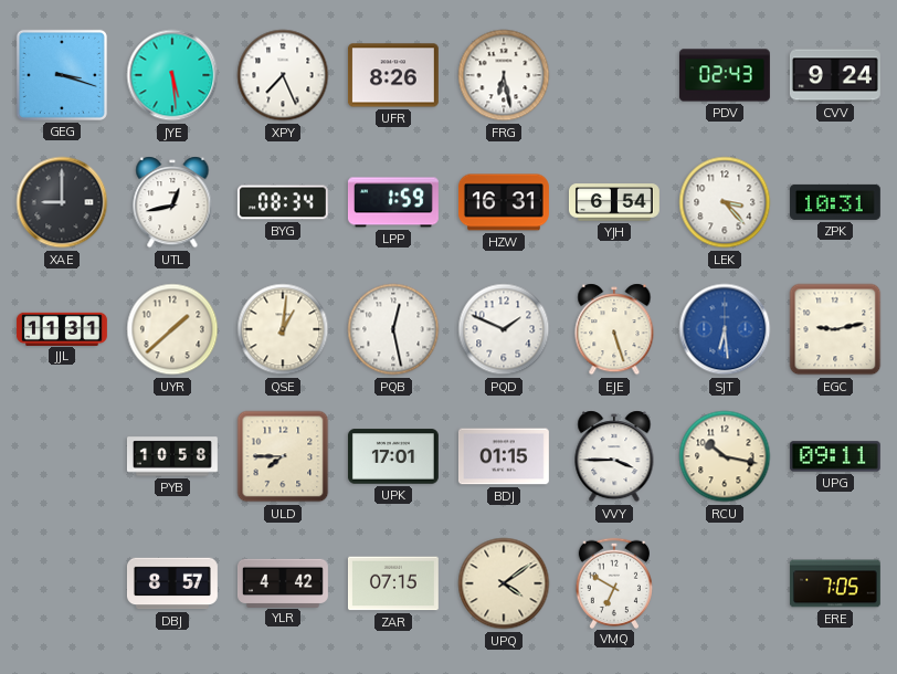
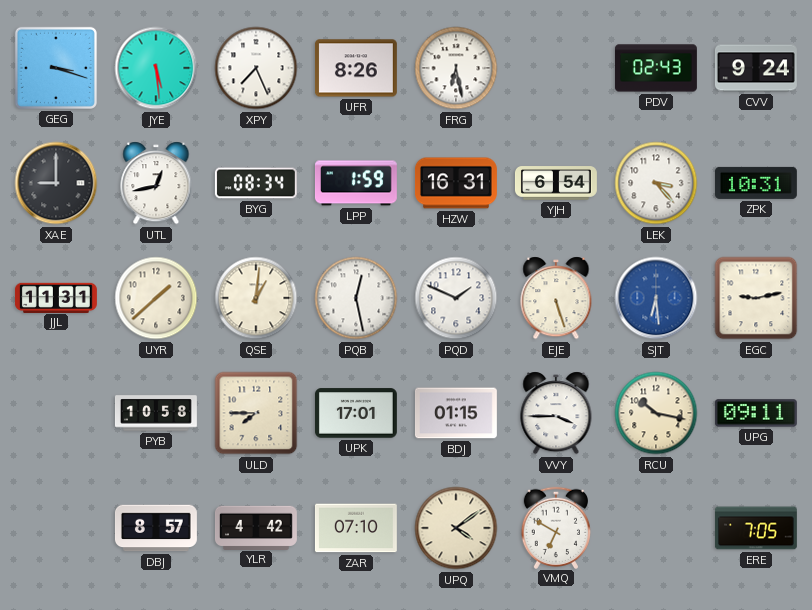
ZAR: 07:15 -> 07:10
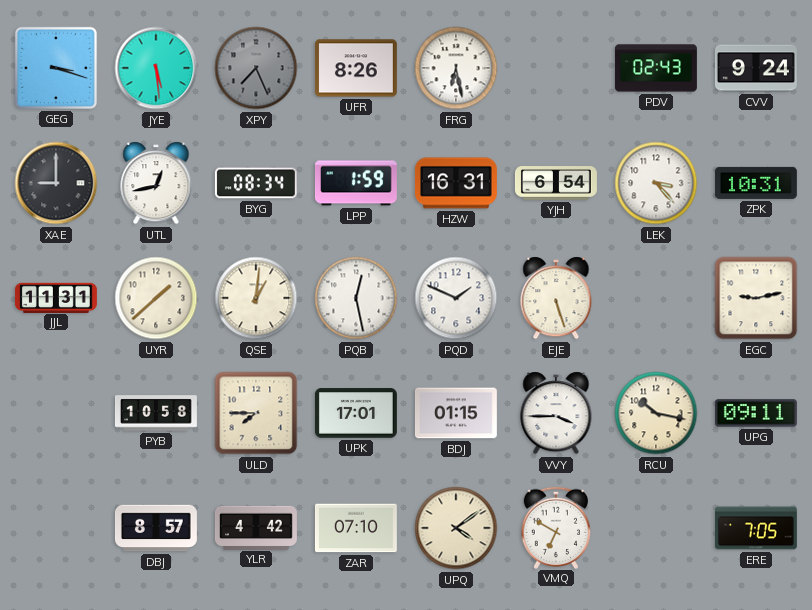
XPY dial: white -> grey
SJT: 6:29 -> none
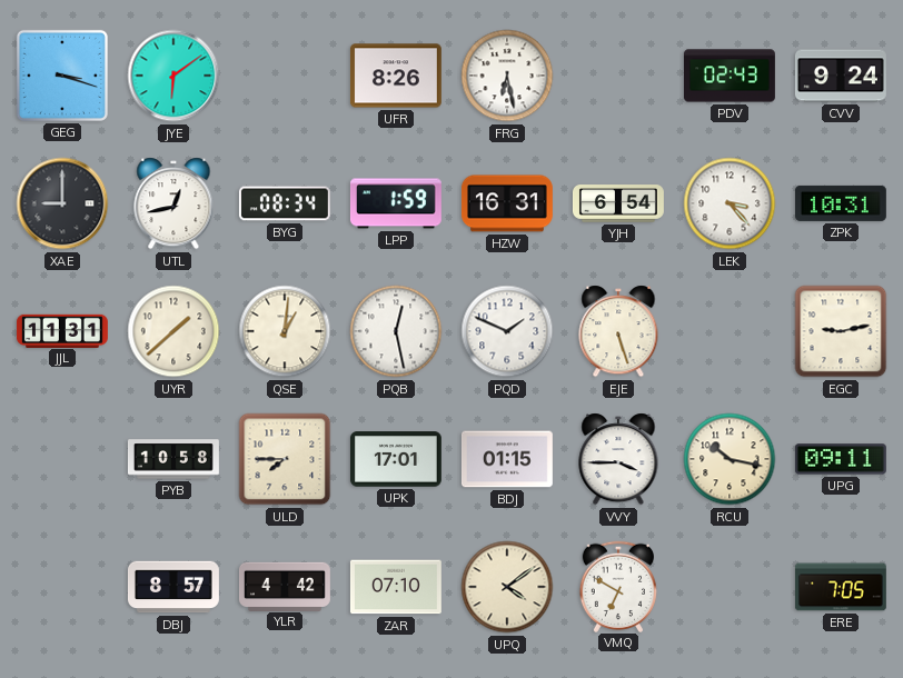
JYE: 5:29 -> 6:09
XPY: 7:26 -> none
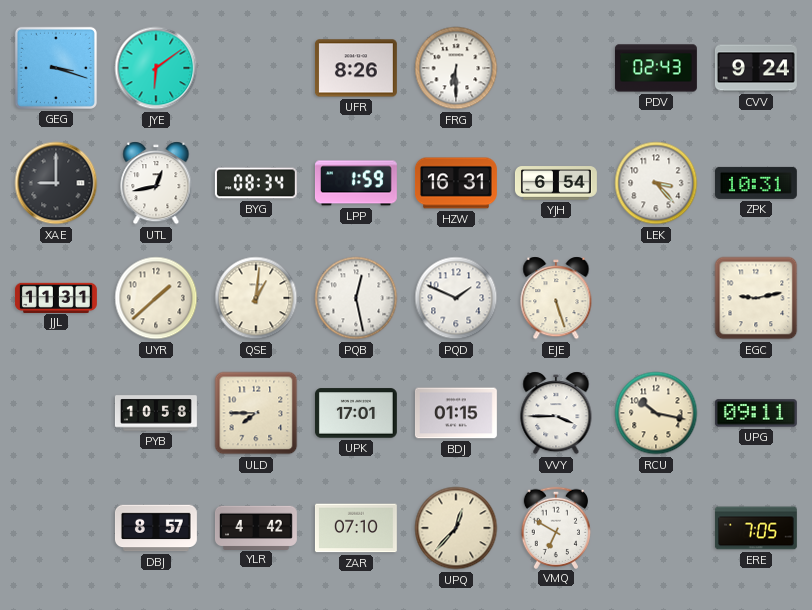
FRG: 6:28 -> 6:30
UPQ: 4:09 -> 12:37
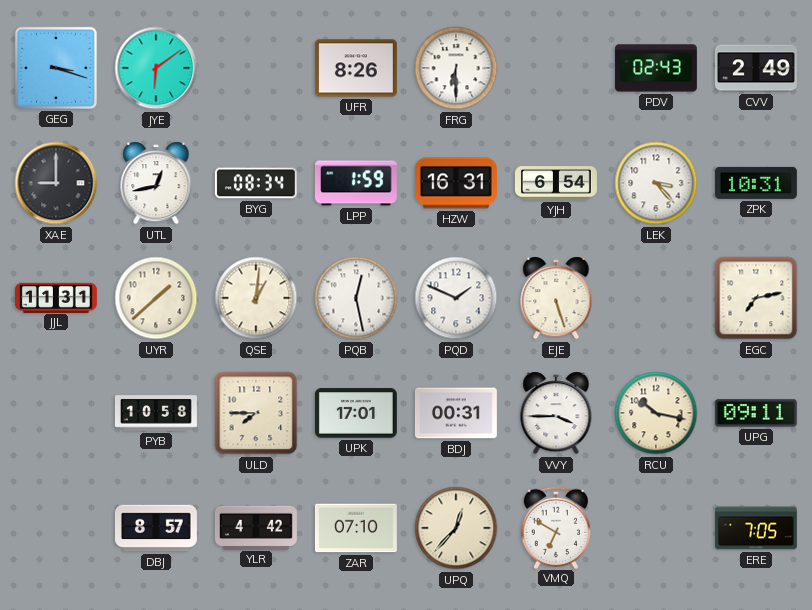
CVV: 9:24 -> 2:49
EGC: 9:13 -> 7:13
BDJ: 01:15 -> 00:31
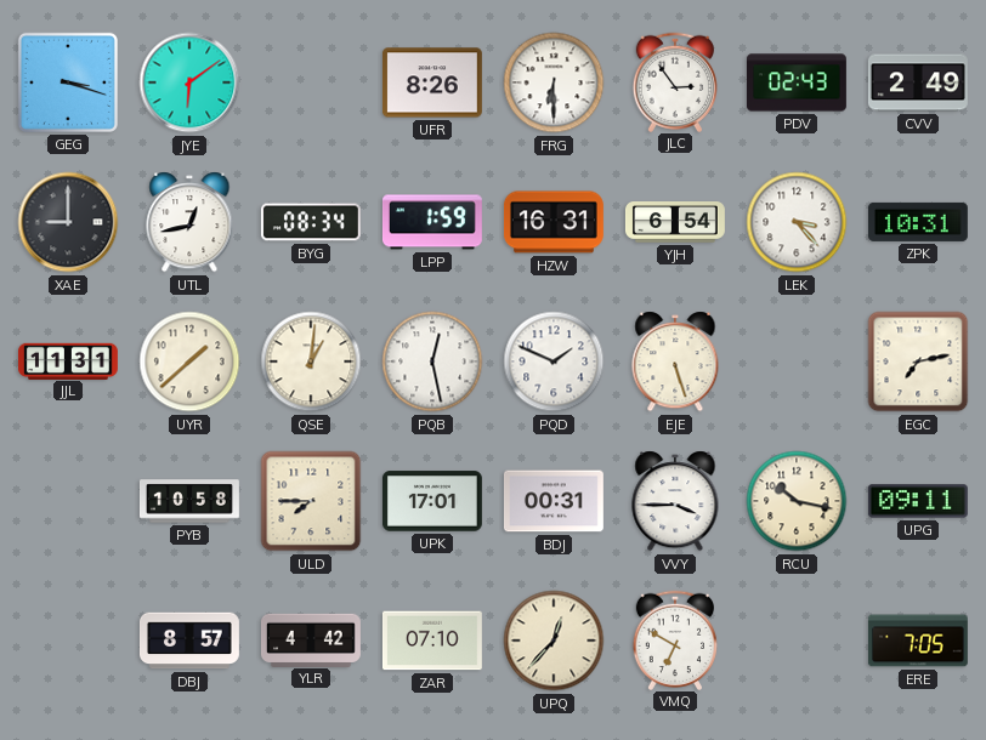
JLC: none -> 2:54
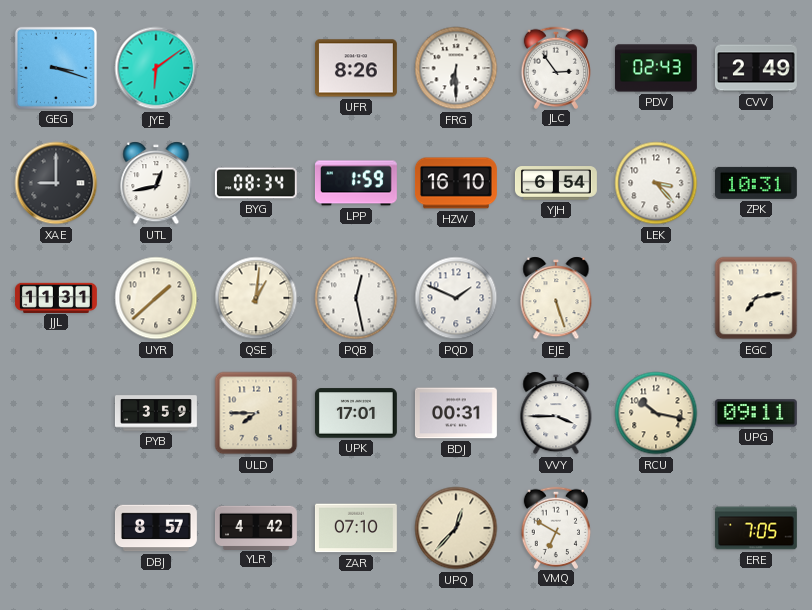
HZW: 16:31 -> 16:10
PYB: 10:58 -> 3:59
